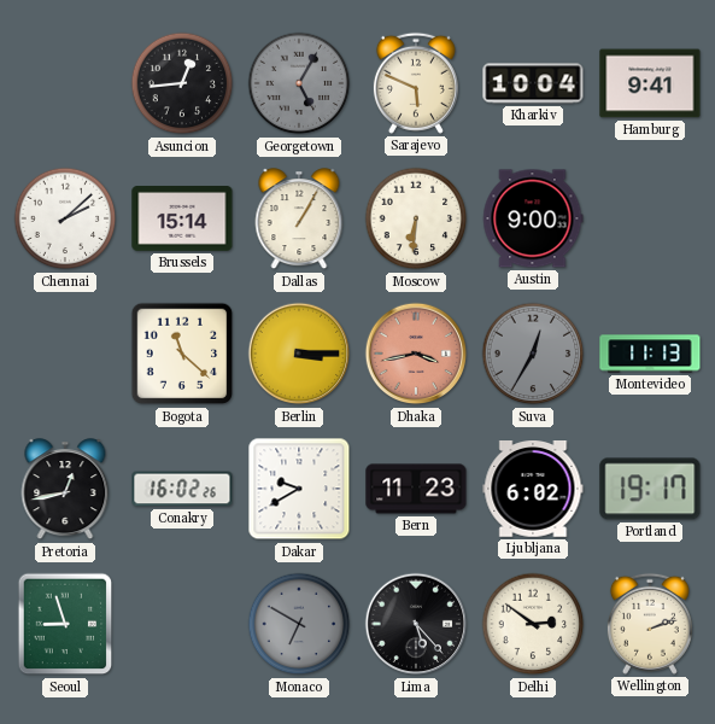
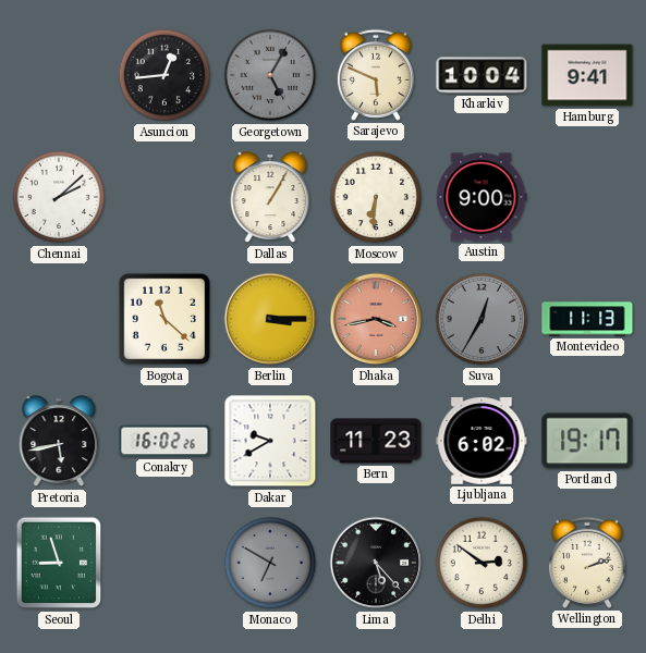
Brussels: 15:14 -> none
Pretoria: 12:43 -> 5:43
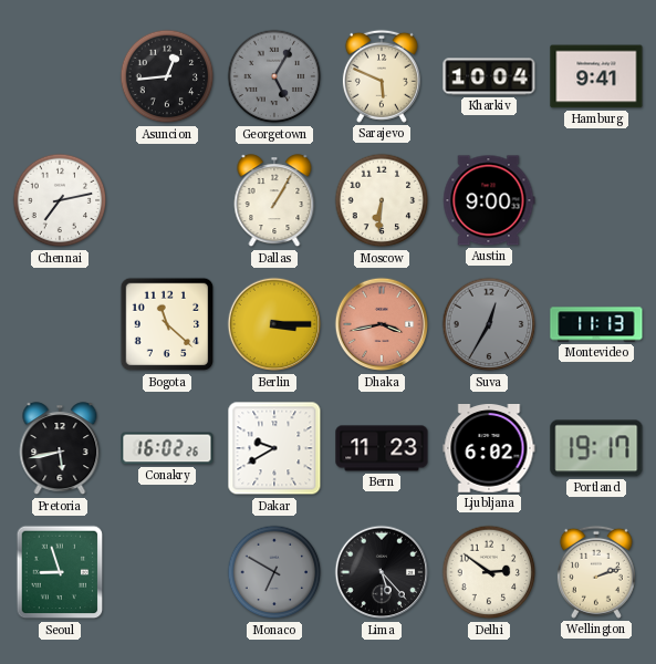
Chennai: 2:08 -> 7:13
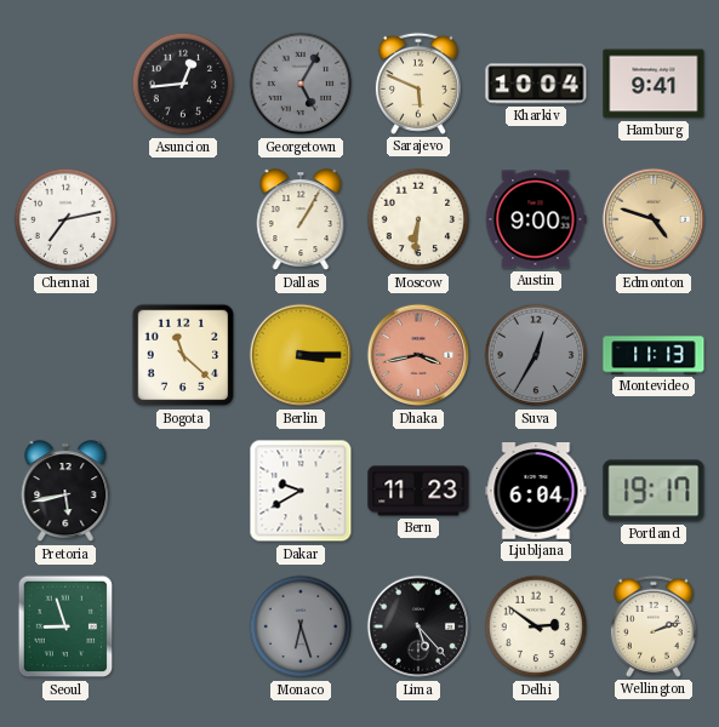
Edmonton: none -> 4:48
Conakry: 16:02 -> none
Ljubljana: 6:02 -> 6:04
Monaco: 6:50 -> 6:27
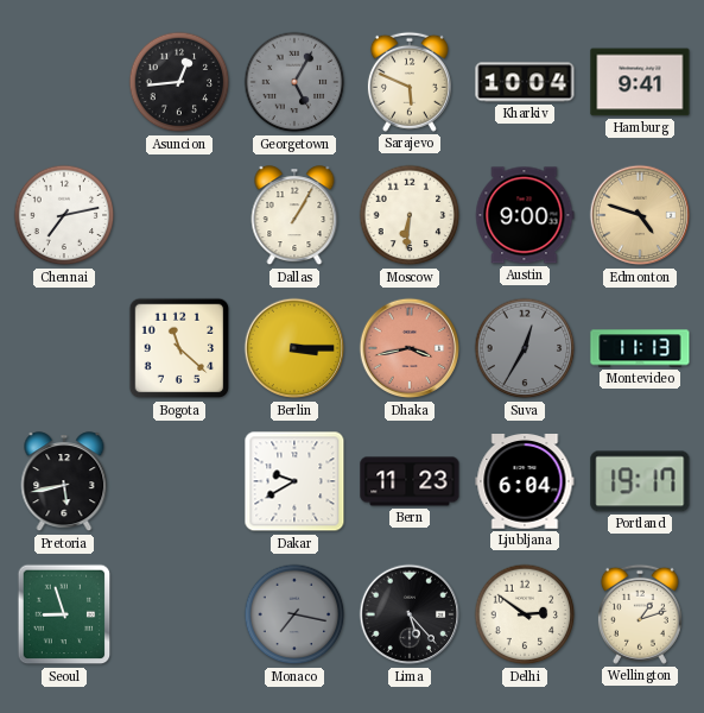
Monaco: 6:27 -> 7:17
Wellington: 2:12 -> 1:12
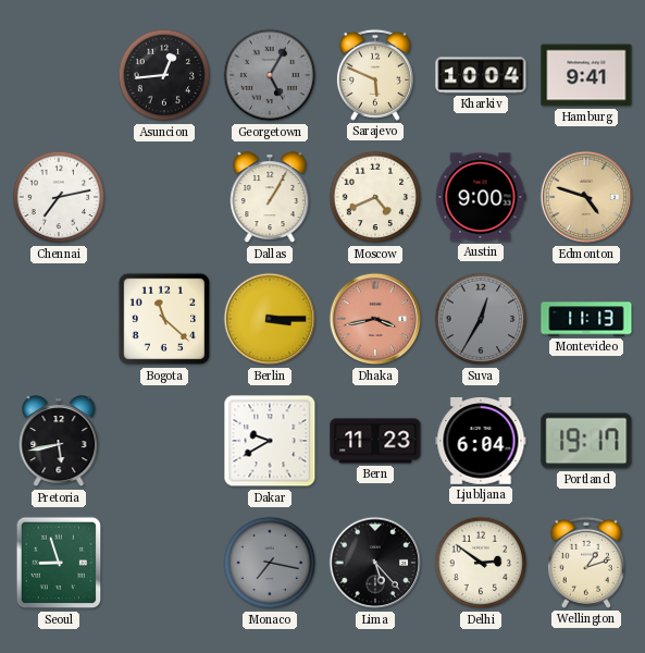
Moscow: 6:31 -> 4:41
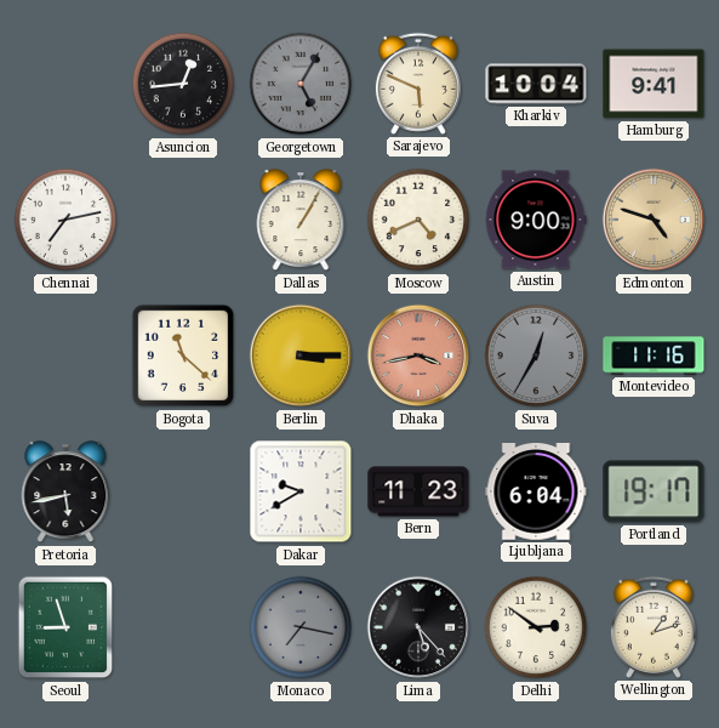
Montevideo: 11:13 -> 11:16
